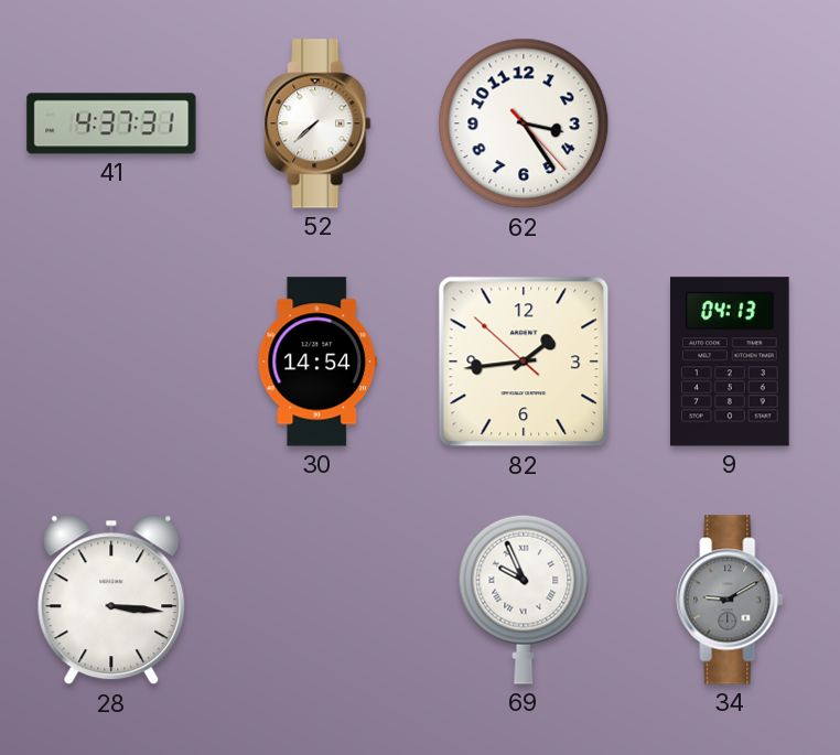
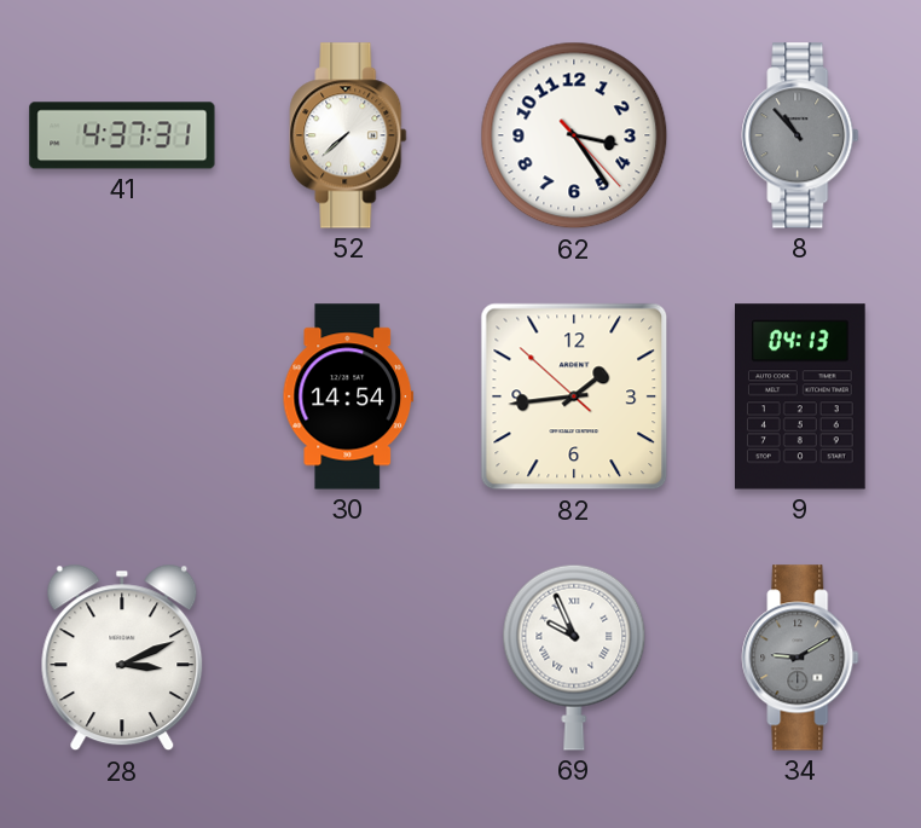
8: none -> 10:53
28: 3:16 -> 3:11
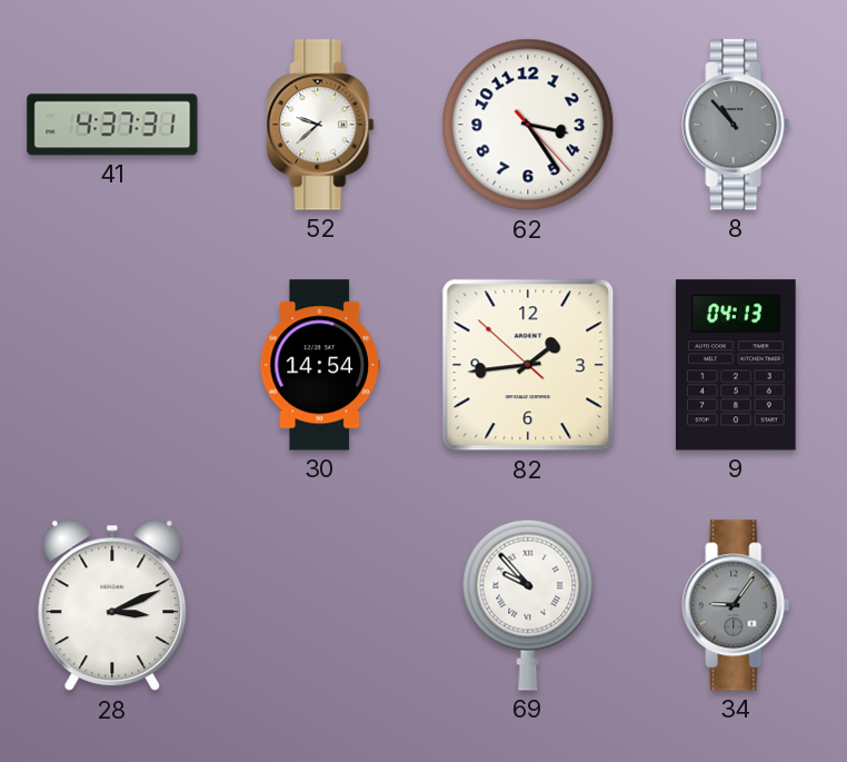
52: 7:38 -> 9:38
69: 9:56 -> 9:53
34: 9:10 -> 9:06
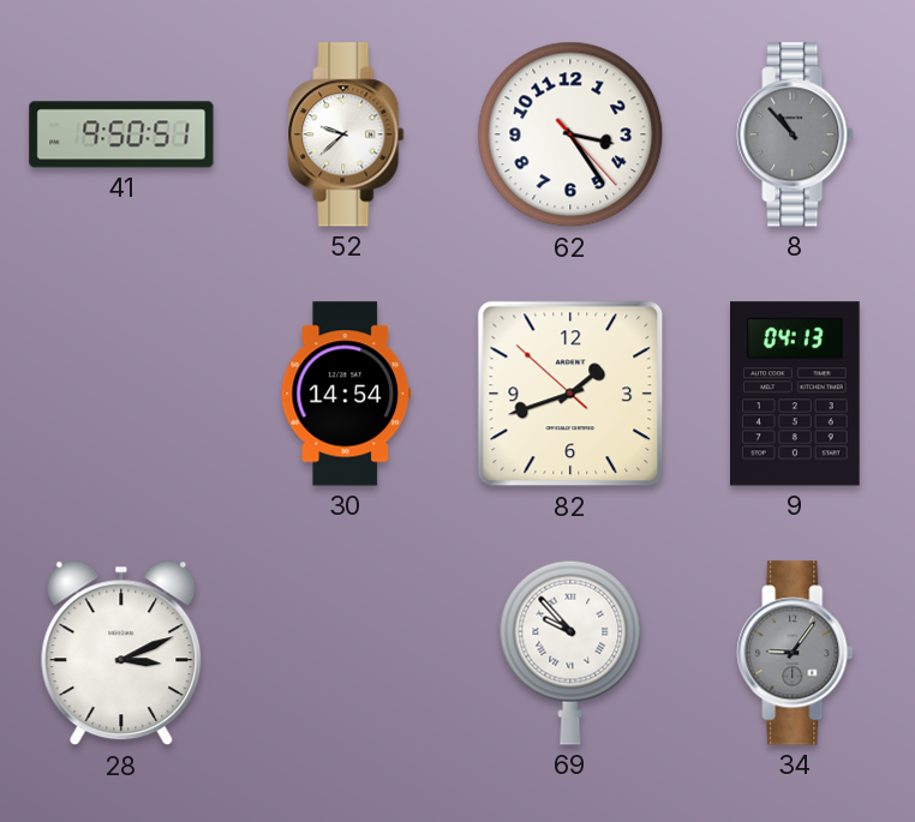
41: 4:37 -> 9:50
82: 1:43 -> 1:41
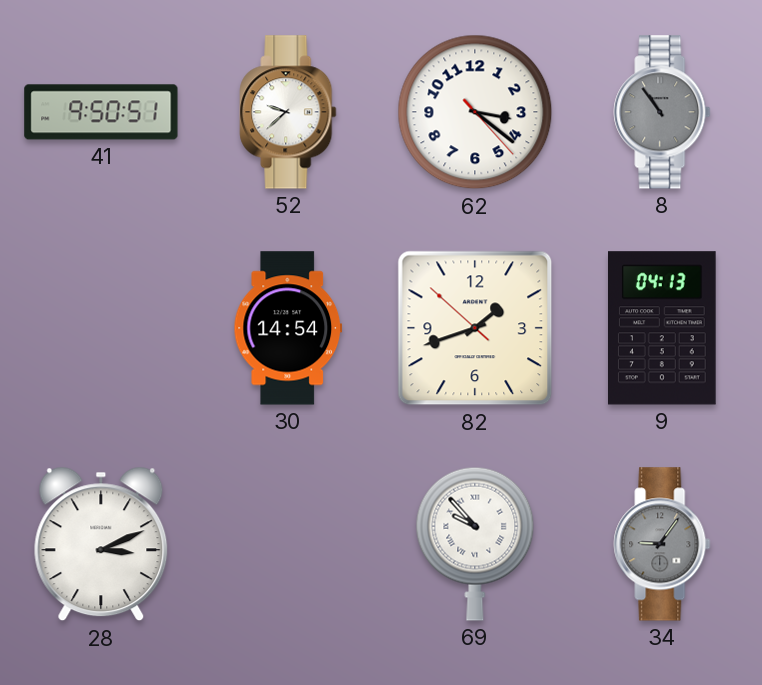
62: 3:24 -> 3:21
8: 10:53 -> 10:54
